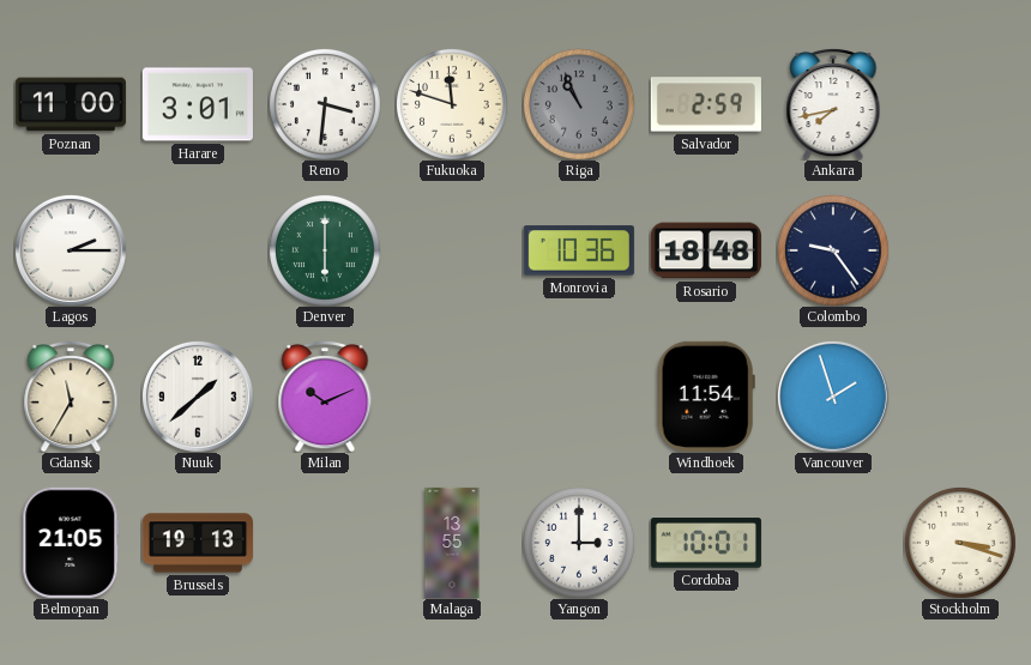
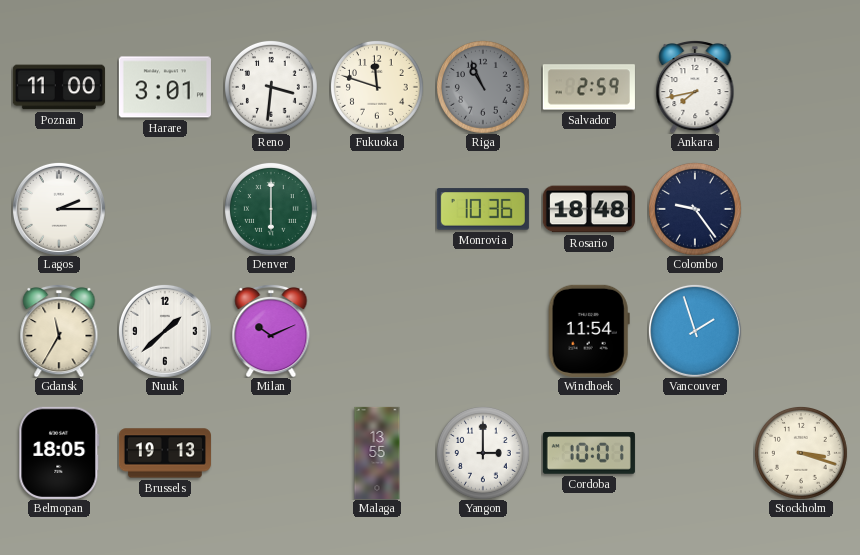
Belmopan: 21:05 -> 18:05
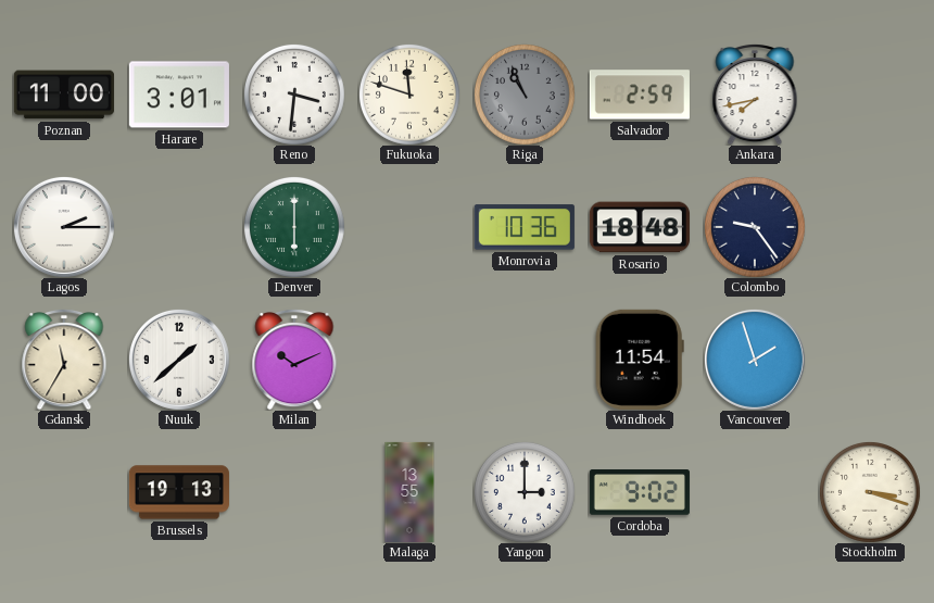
Belmopan: 18:05 -> none
Cordoba: 10:01 -> 9:02
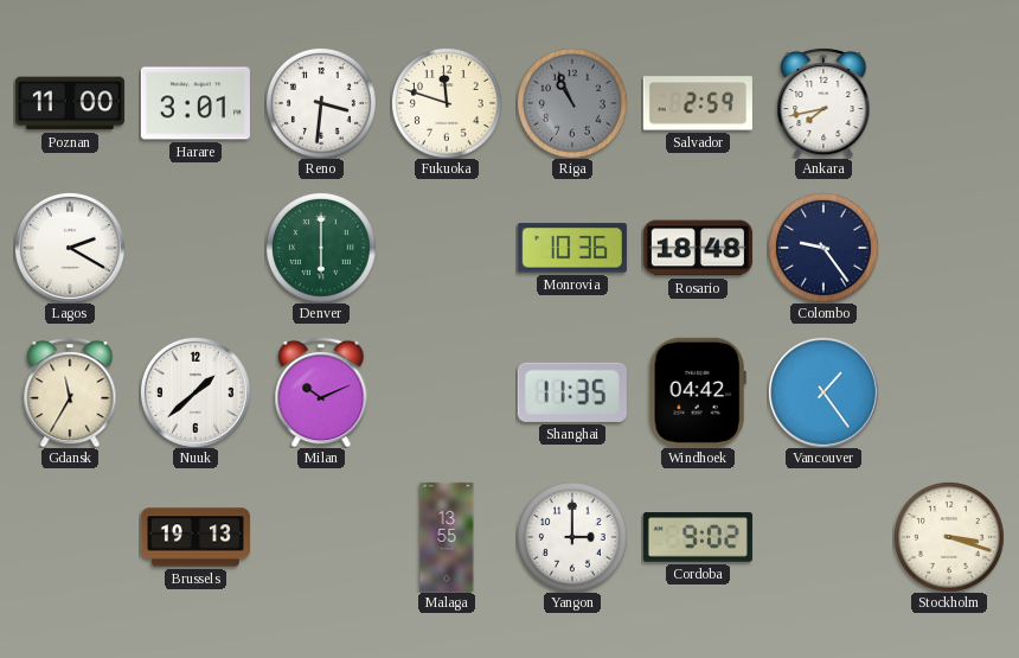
Lagos: 2:15 -> 2:20
Shanghai: none -> 11:35
Windhoek: 11:54 -> 04:42
Vancouver: 1:57 -> 1:24
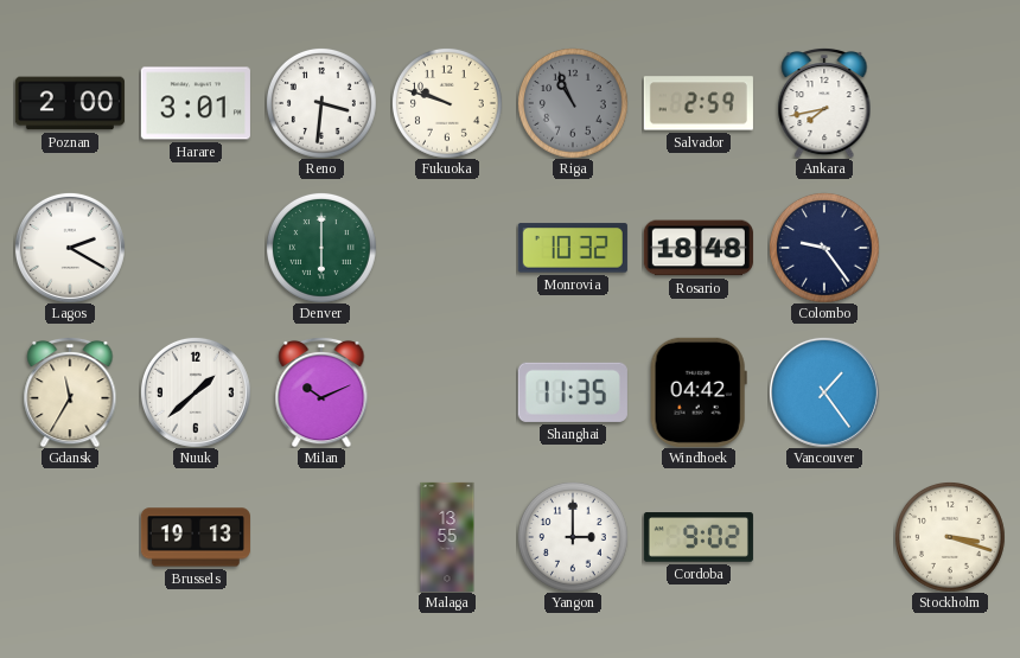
Poznan: 11:00 -> 2:00
Fukuoka: 11:48 -> 9:48
Monrovia: 10:36 -> 10:32
